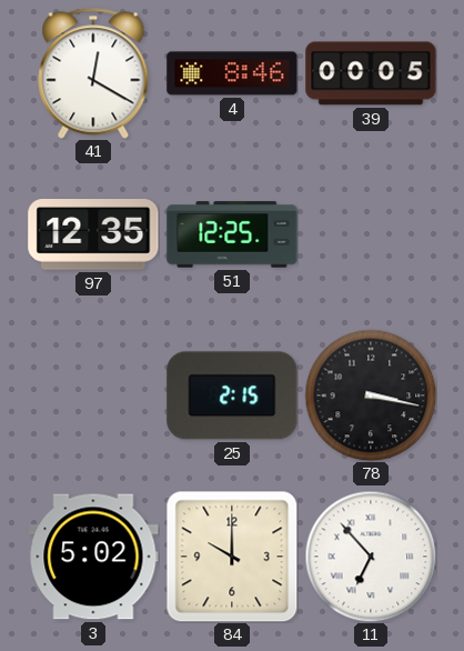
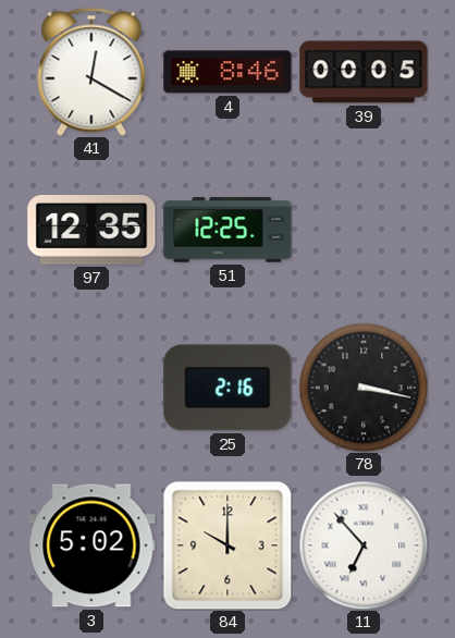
25: 2:15 -> 2:16
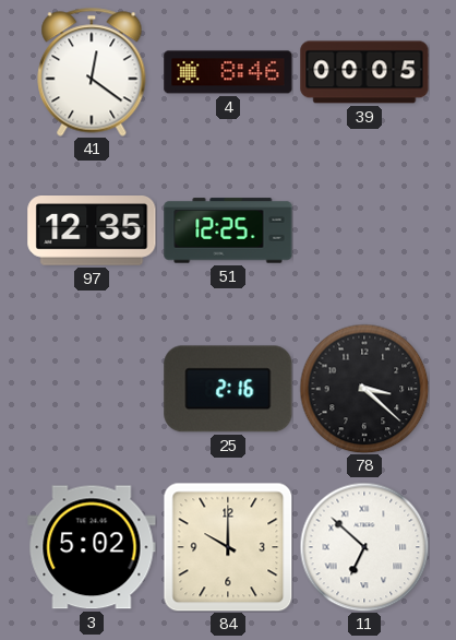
41: 12:20 -> 12:21
78: 3:17 -> 3:22
11: 6:53 -> 6:52
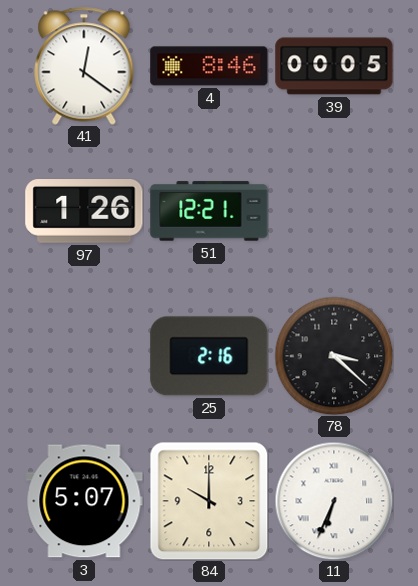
97: 12:35 -> 1:26
51: 12:25 -> 12:21
3: 5:02 -> 5:07
11: 6:52 -> 6:34
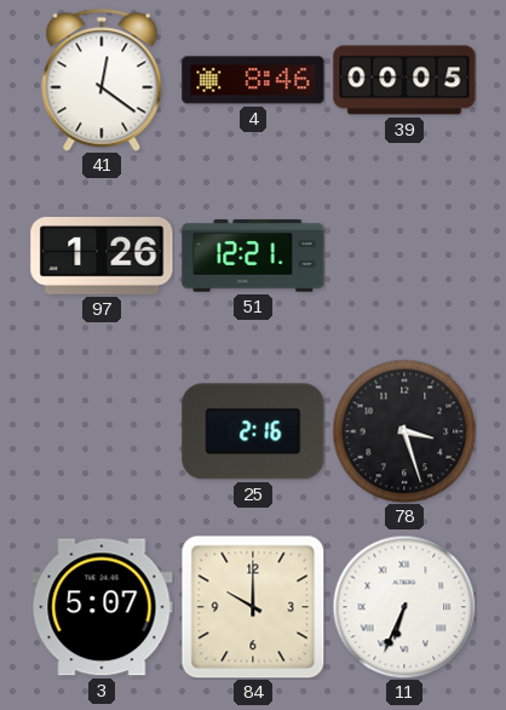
78: 3:22 -> 3:27
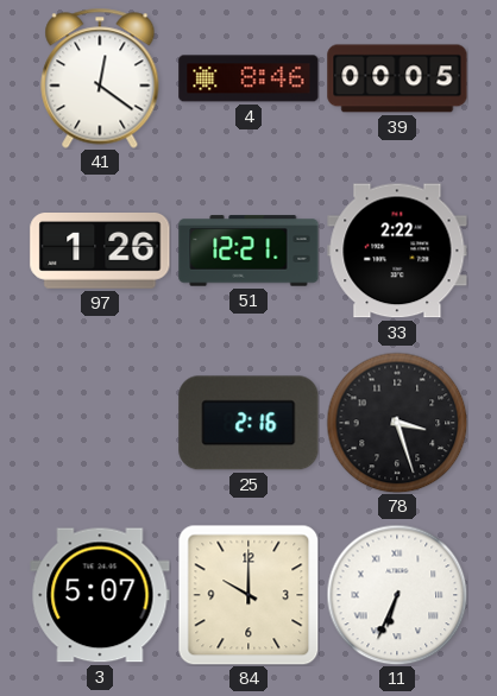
33: none -> 2:22
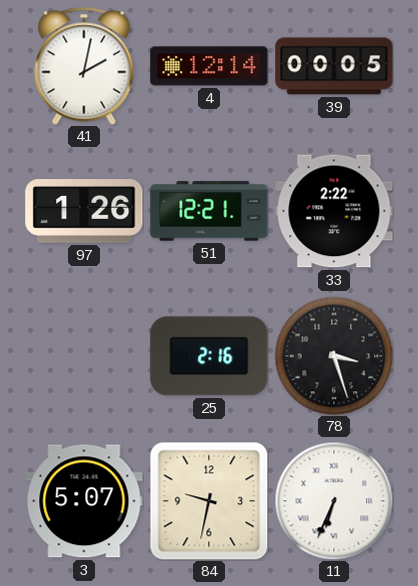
41: 12:21 -> 2:02
4: 8:46 -> 12:14
84: 10:00 -> 9:32
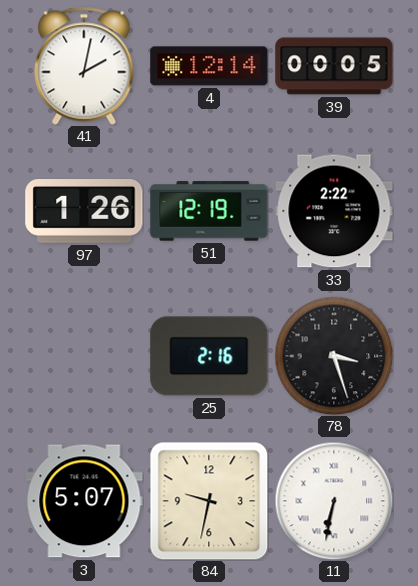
51: 12:21 -> 12:19
11: 6:34 -> 6:32
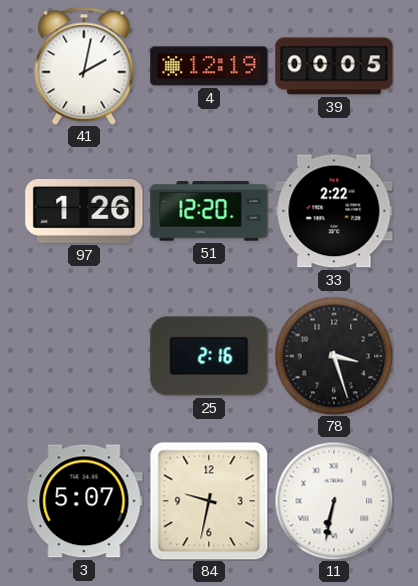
4: 12:14 -> 12:19
51: 12:19 -> 12:20
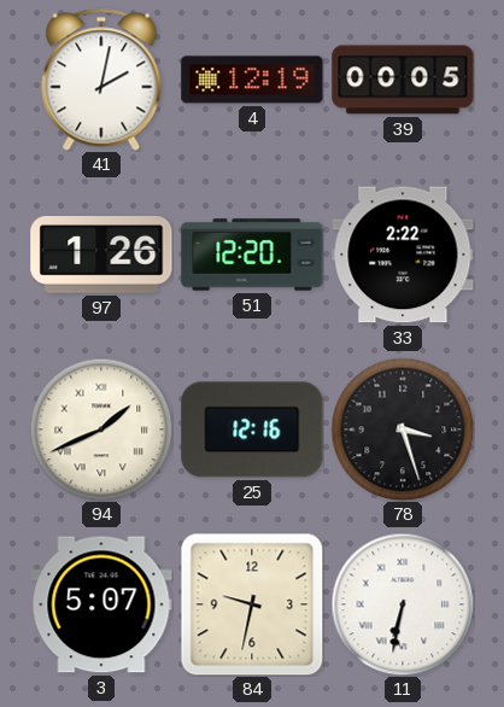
94: none -> 1:41
25: 2:16 -> 12:16
